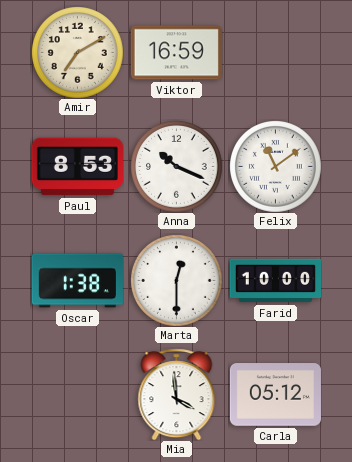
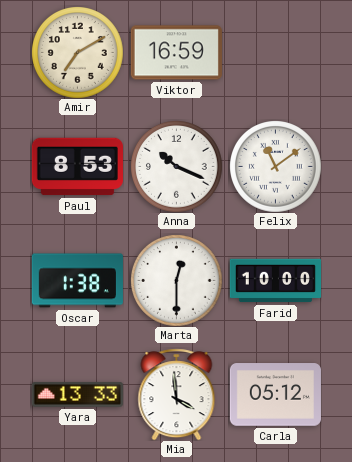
Yara: none -> 13:33
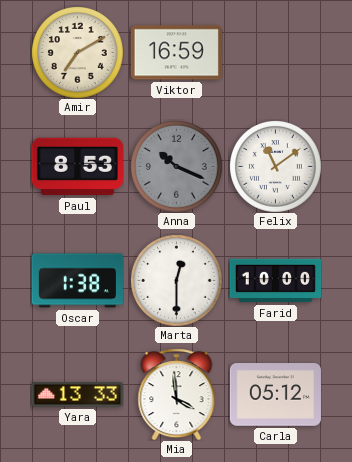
Anna dial: white -> grey
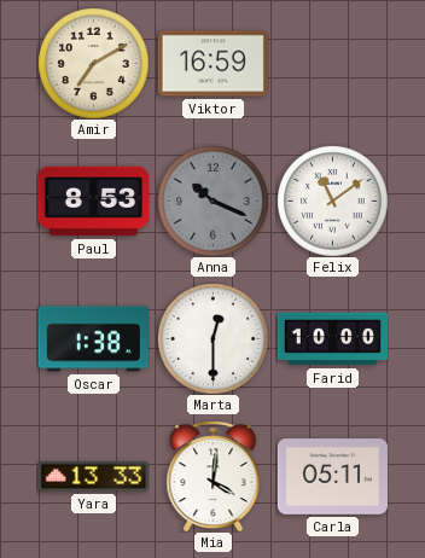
Mia: 3:59 -> 4:01
Carla: 05:12 -> 05:11
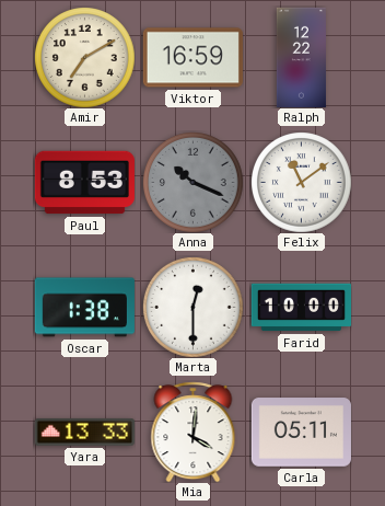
Ralph: none -> 12:22
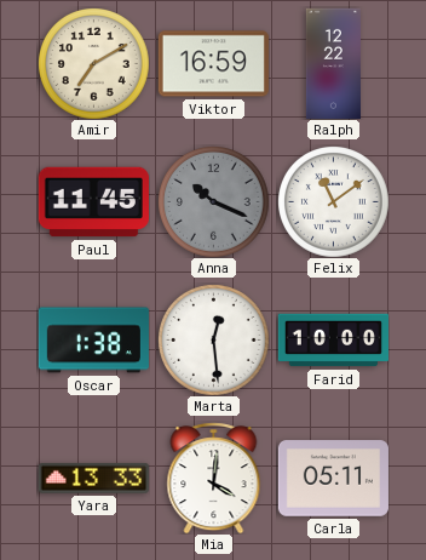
Paul: 8:53 -> 11:45
Marta: 12:30 -> 12:29
